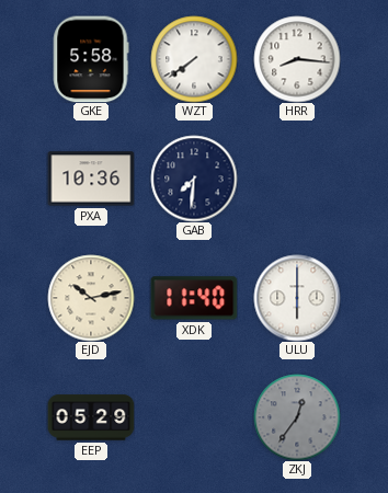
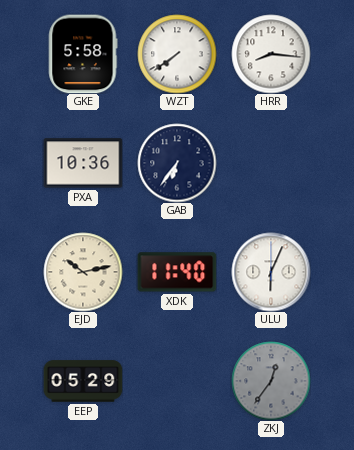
GAB: 7:31 -> 6:36
ULU: 6:00 -> 6:04
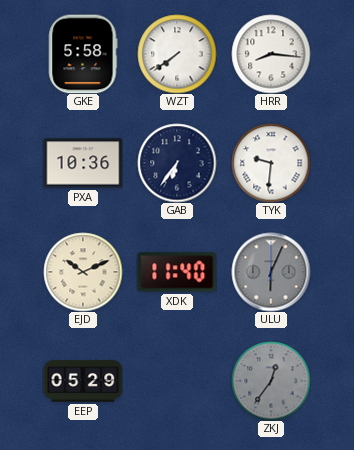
TYK: none -> 9:31
EJD: 10:13 -> 10:11
ULU dial: white -> grey
